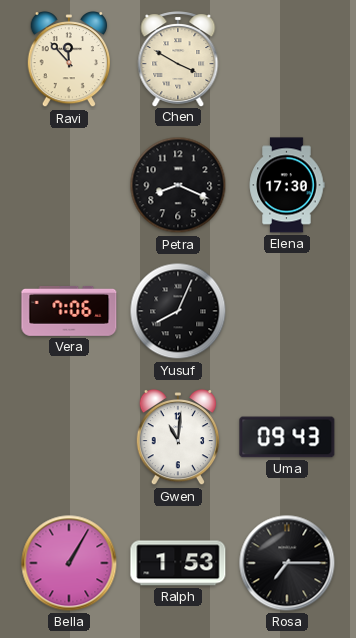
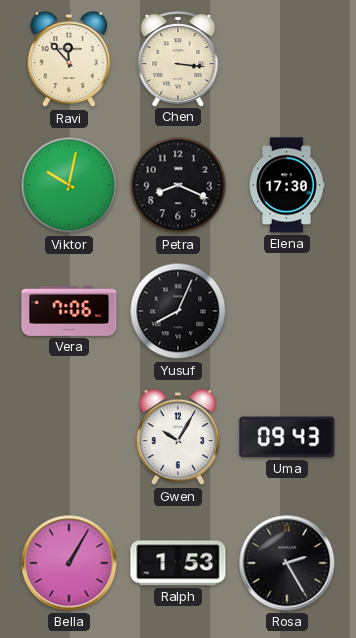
Chen: 3:50 -> 3:16
Viktor: none -> 10:02
Gwen: 11:01 -> 10:05
Rosa: 7:15 -> 2:25
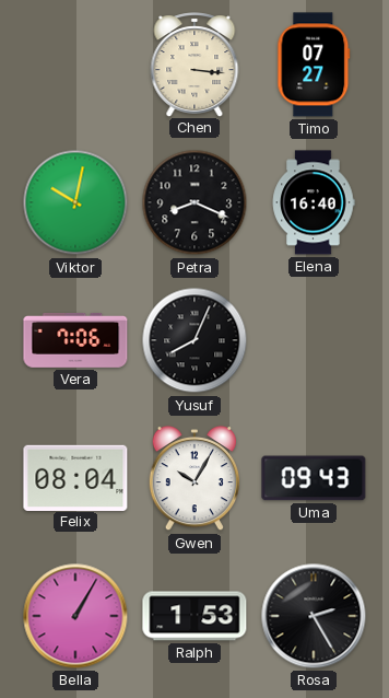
Ravi: 11:53 -> none
Timo: none -> 07:27
Elena: 17:30 -> 16:40
Felix: none -> 08:04
